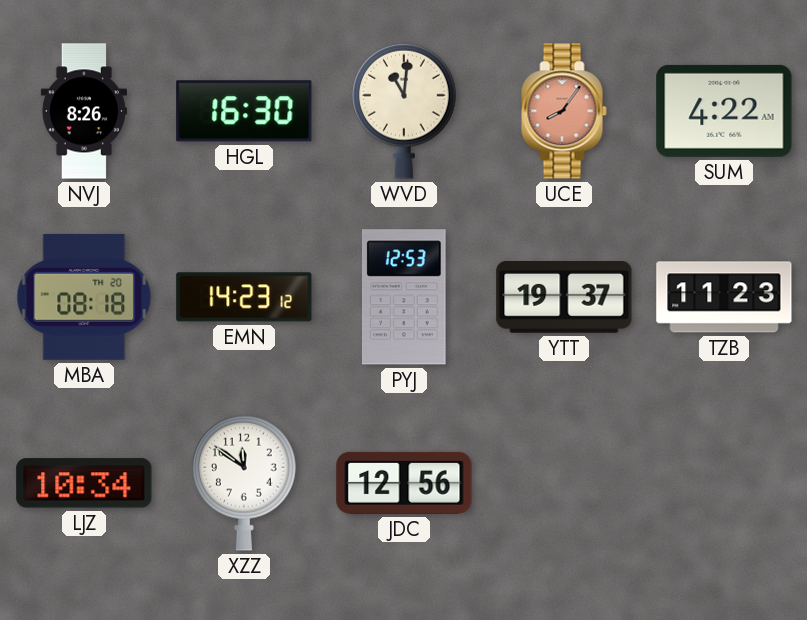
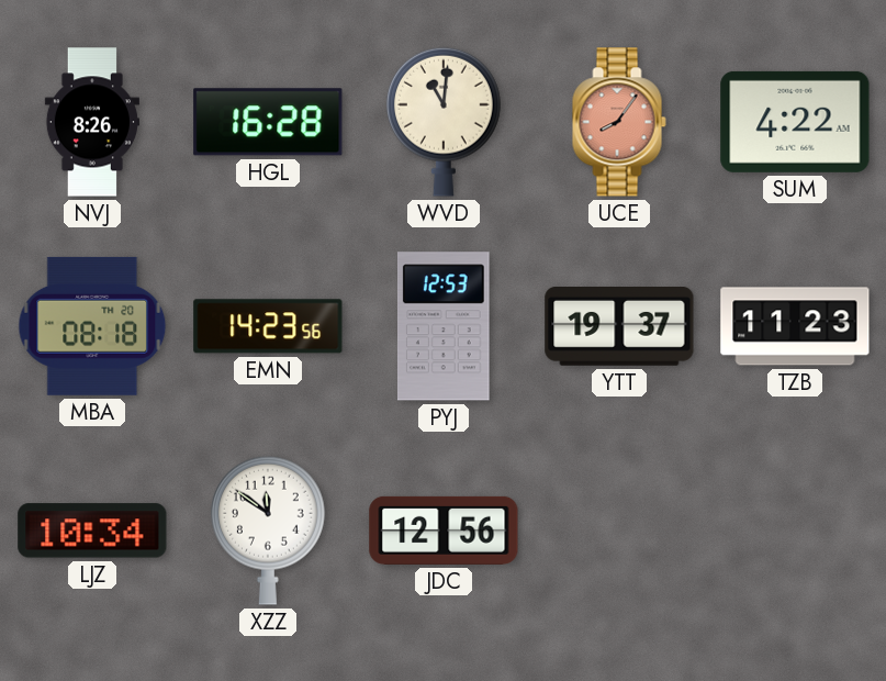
HGL: 16:30 -> 16:28
EMN: 14:23:12 -> 14:23:56
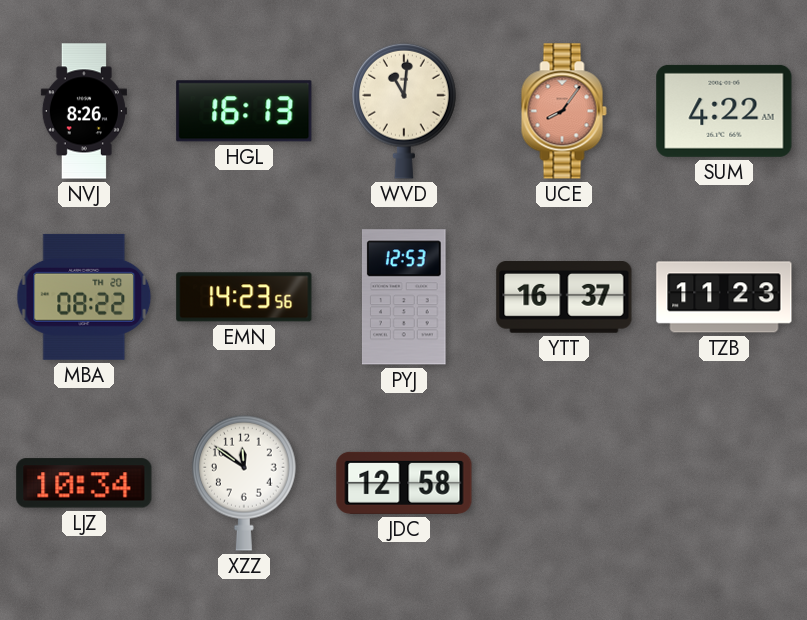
HGL: 16:28 -> 16:13
MBA: 08:18 -> 08:22
YTT: 19:37 -> 16:37
JDC: 12:56 -> 12:58
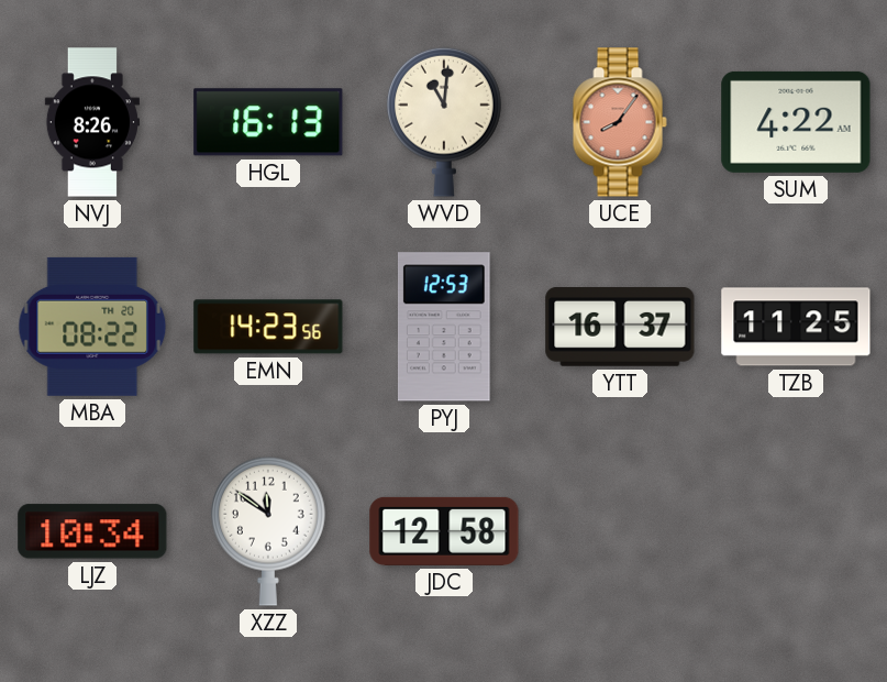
TZB: 11:23 -> 11:25
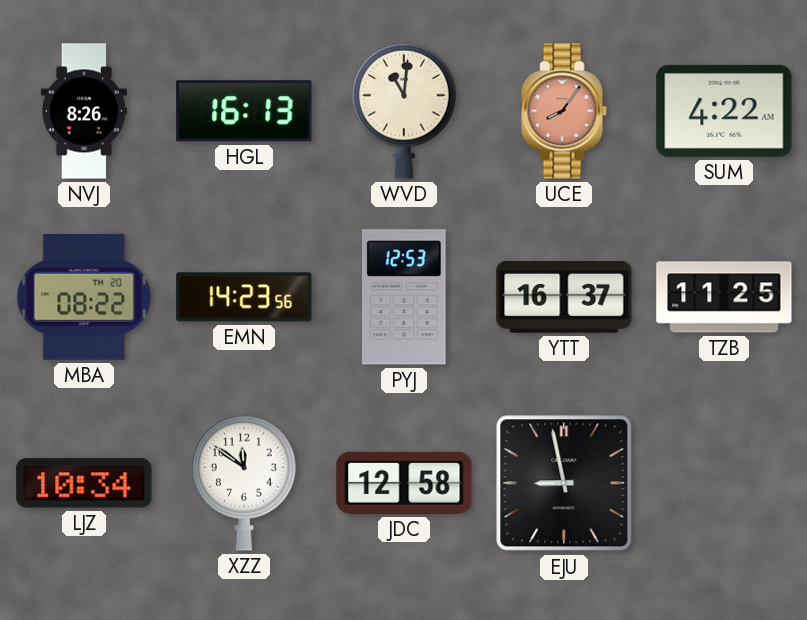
EJU: none -> 8:58
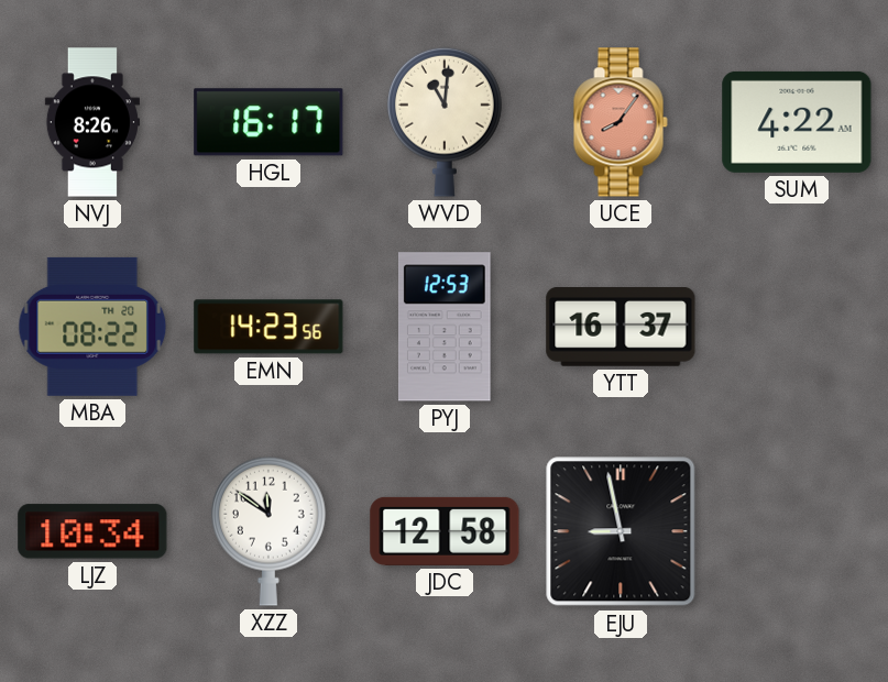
HGL: 16:13 -> 16:17
TZB: 11:25 -> none
